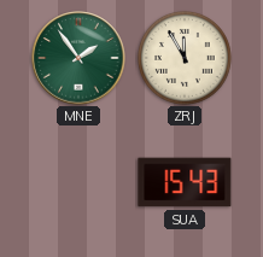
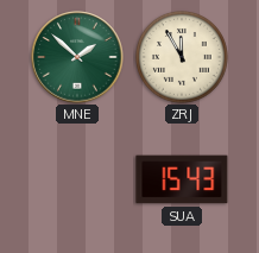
MNE: 1:54 -> 1:52
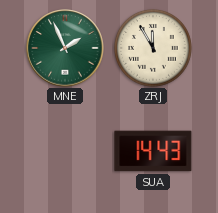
MNE: 1:52 -> 1:56
SUA: 15:43 -> 14:43
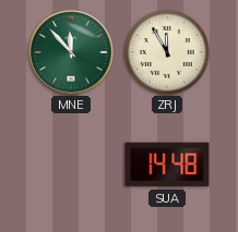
MNE: 1:56 -> 11:53
SUA: 14:43 -> 14:48
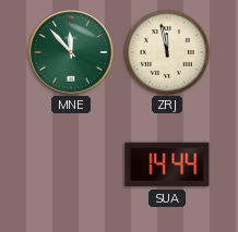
ZRJ: 11:55 -> 11:58
SUA: 14:48 -> 14:44
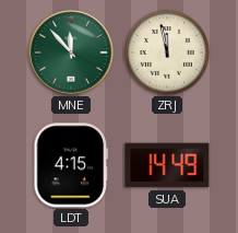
LDT: none -> 4:15
SUA: 14:44 -> 14:49
